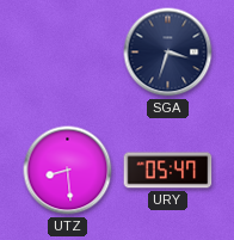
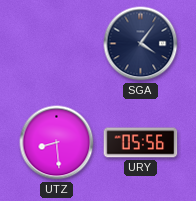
SGA: 3:33 -> 4:06
URY: 05:47 -> 05:56
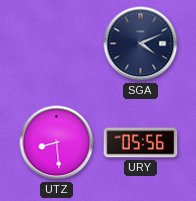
SGA: 4:06 -> 4:11
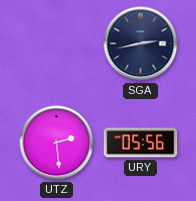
SGA: 4:11 -> 2:43
UTZ: 8:29 -> 2:29
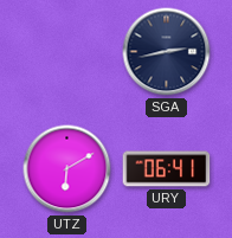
UTZ: 2:29 -> 6:10
URY: 05:56 -> 06:41
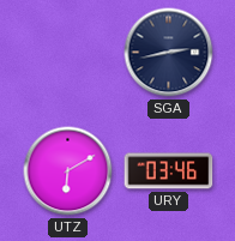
URY: 06:41 -> 03:46
